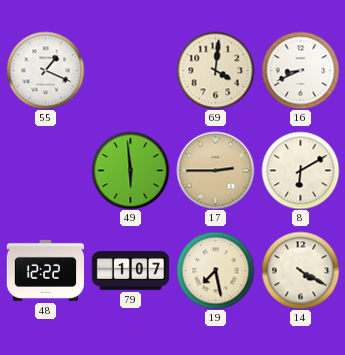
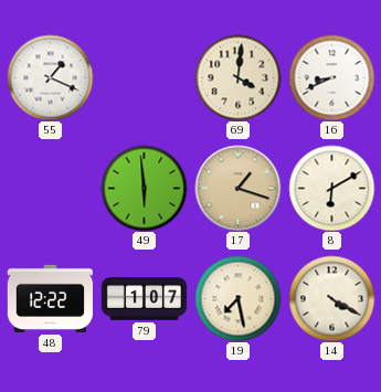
17: 2:45 -> 1:18
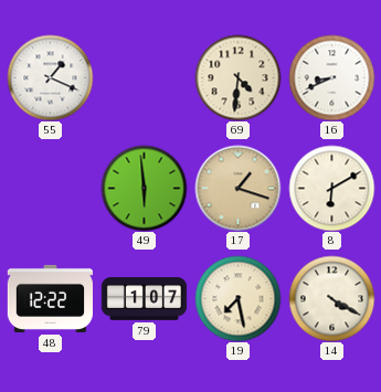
69: 4:01 -> 4:31
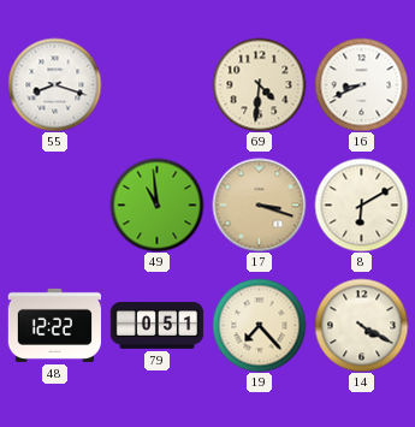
55: 1:19 -> 8:18
49: 5:59 -> 10:59
17: 1:18 -> 3:18
79: 1:07 -> 0:51
19: 7:28 -> 7:23
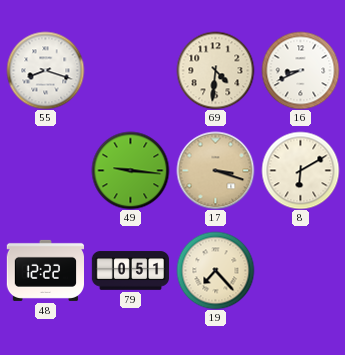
49: 10:59 -> 9:16
14: 4:20 -> none
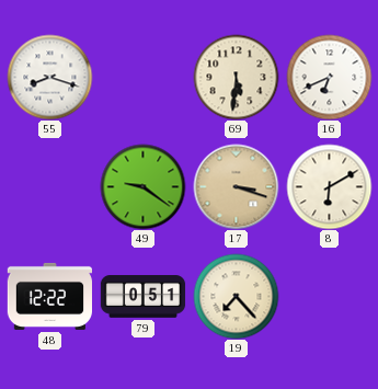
69: 4:31 -> 5:31
16: 8:41 -> 6:41
49: 9:16 -> 9:21
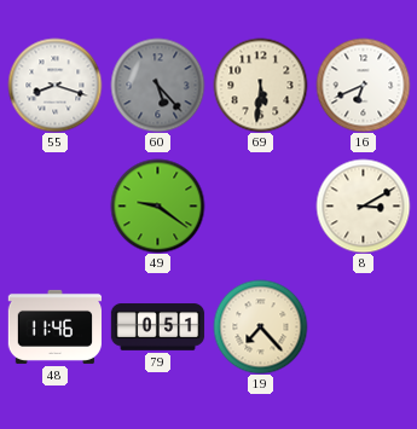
60: none -> 5:23
17: 3:18 -> none
8: 6:10 -> 3:10
48: 12:22 -> 11:46
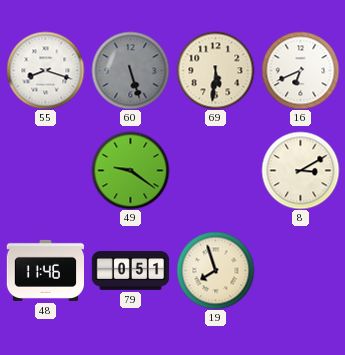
60: 5:23 -> 5:27
19: 7:23 -> 7:57
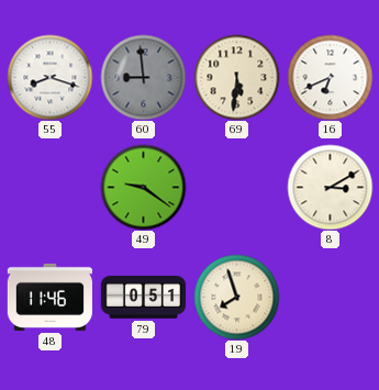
60: 5:27 -> 8:59
